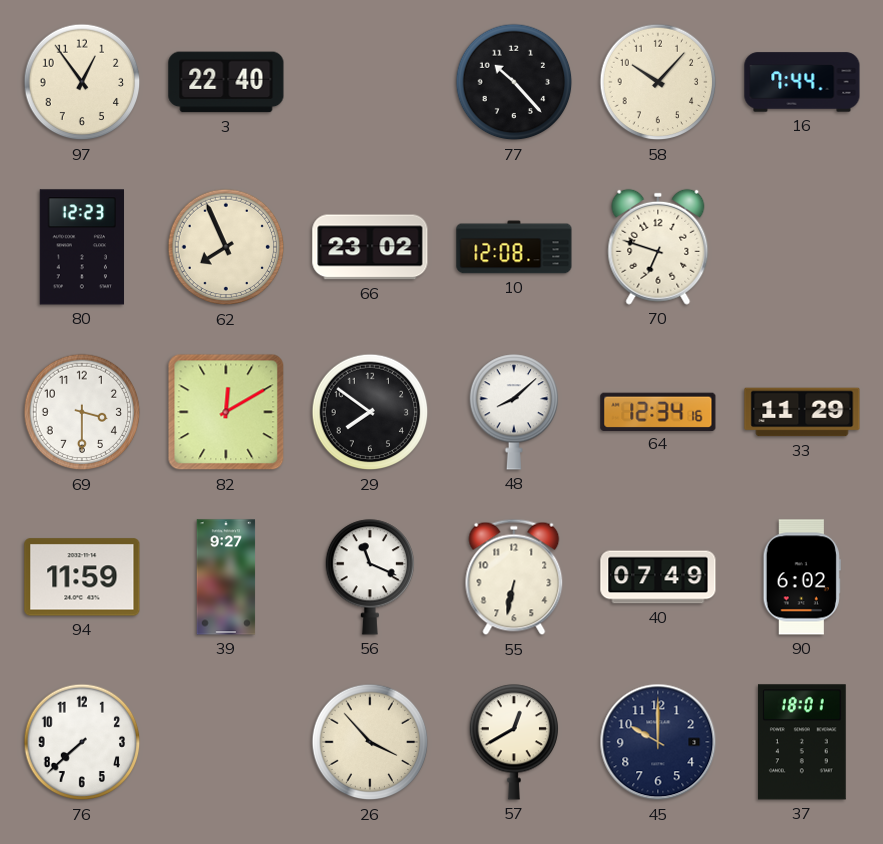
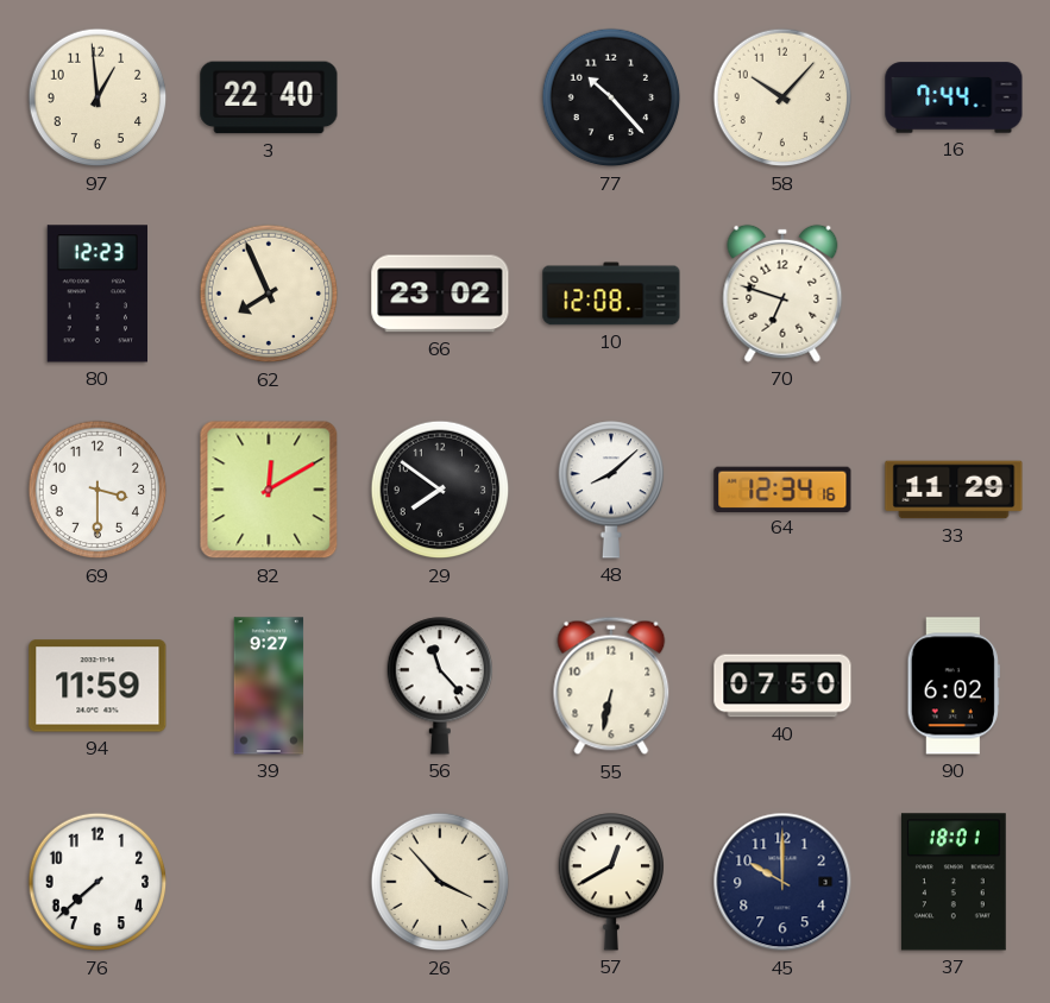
97: 12:54 -> 12:59
56: 11:19 -> 11:23
40: 07:49 -> 07:50
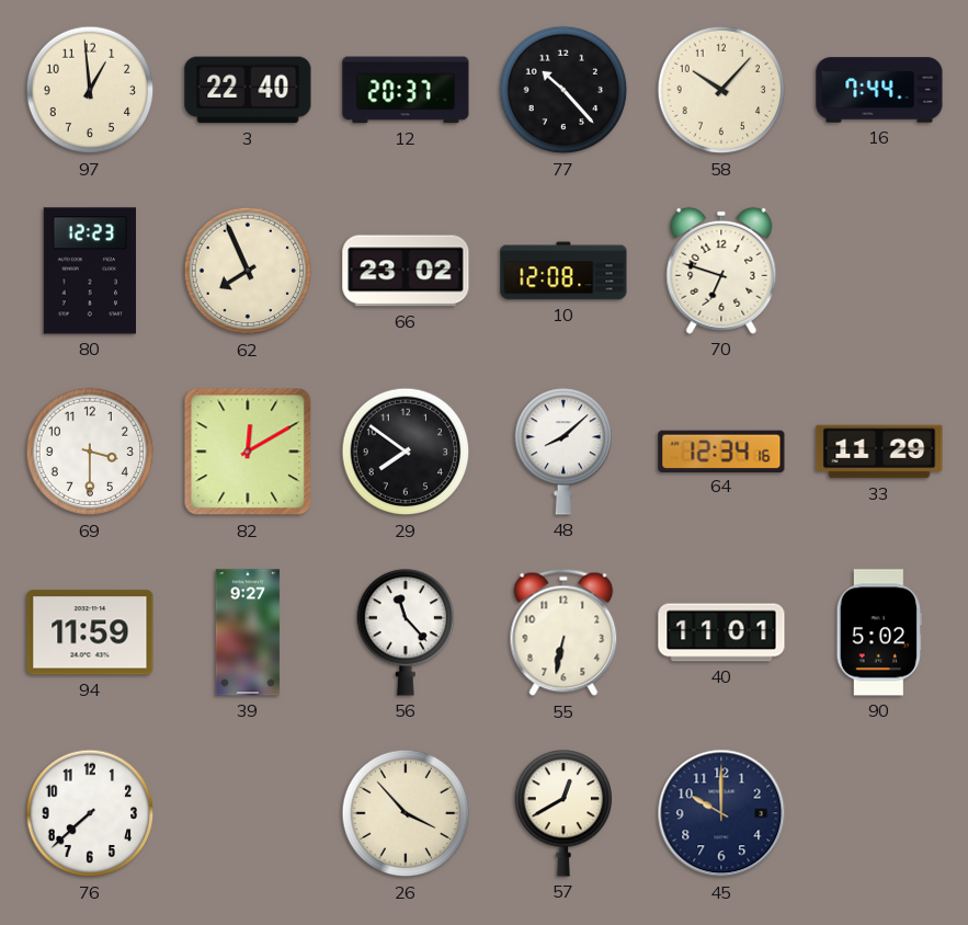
12: none -> 20:37
40: 07:50 -> 11:01
90: 6:02 -> 5:02
37: 18:01 -> none
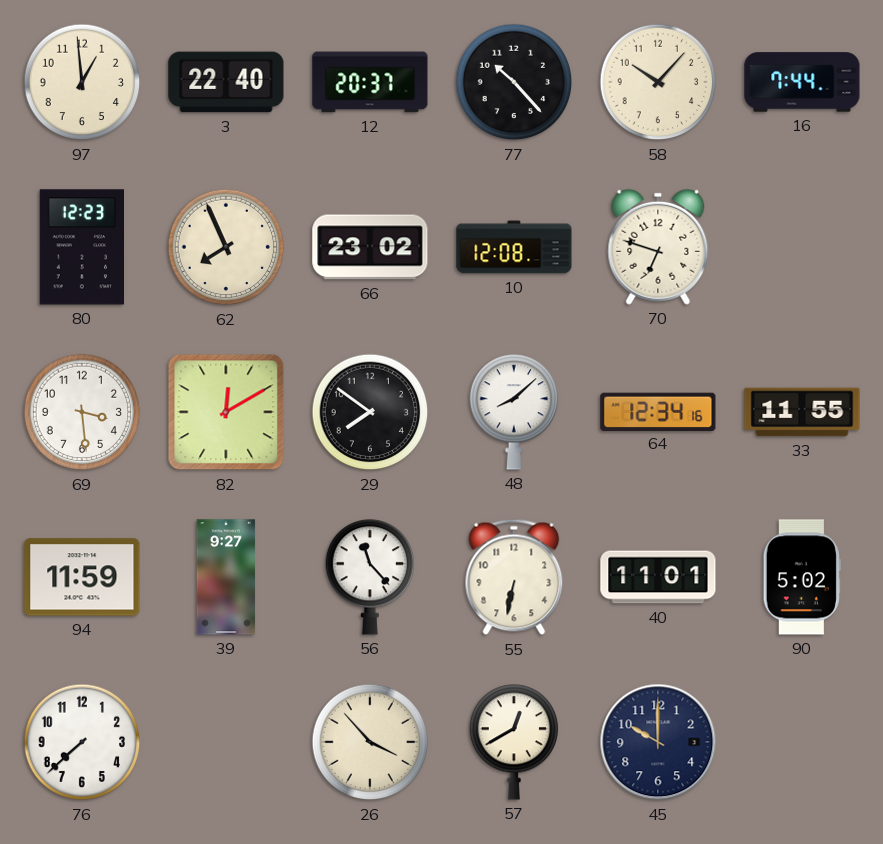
69: 3:30 -> 3:29
33: 11:29 -> 11:55
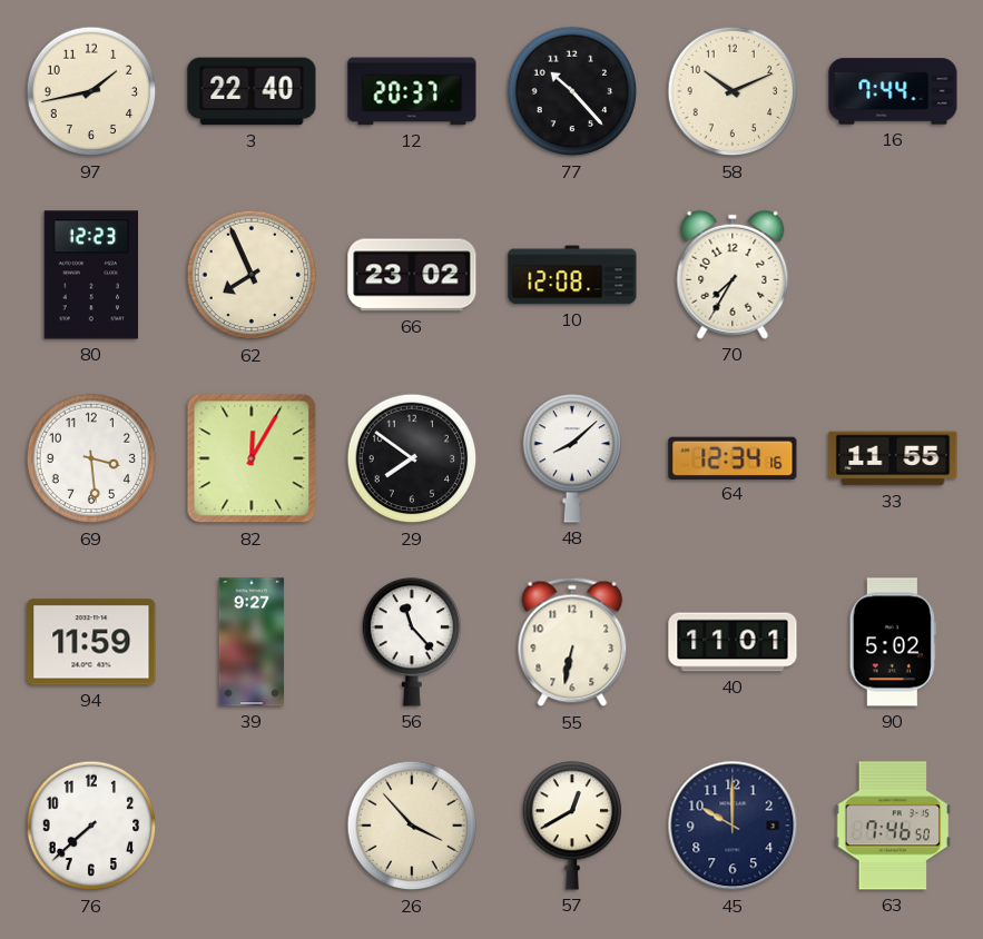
97: 12:59 -> 1:43
58: 10:07 -> 10:11
70: 6:48 -> 7:35
82: 12:10 -> 12:05
63: none -> 7:46
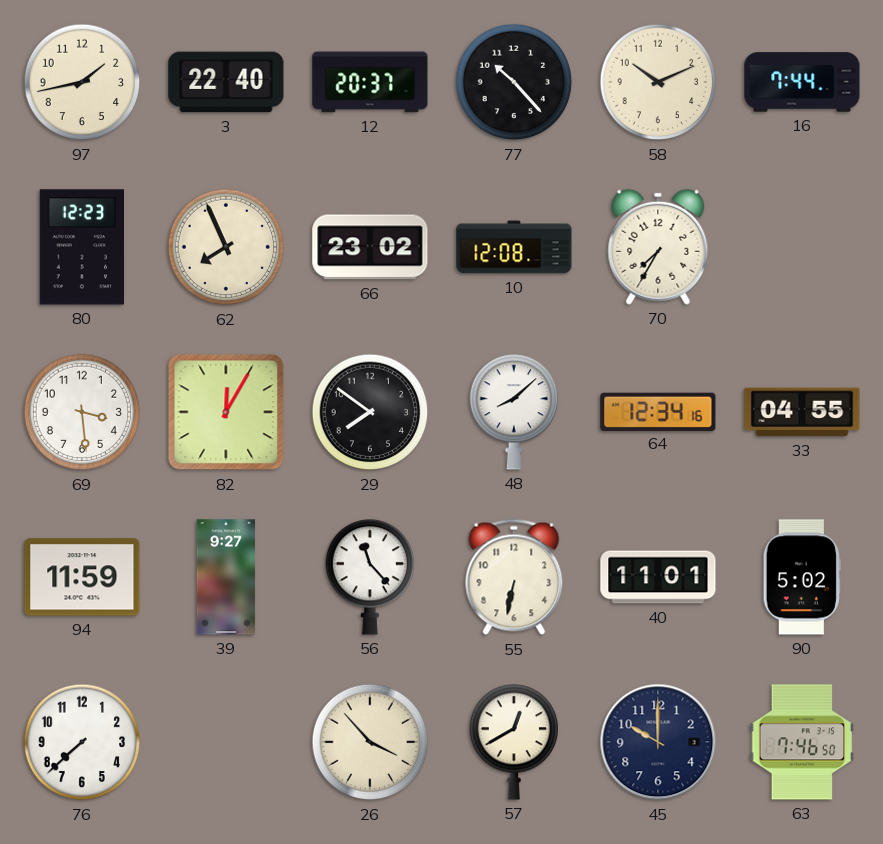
33: 11:55 -> 04:55
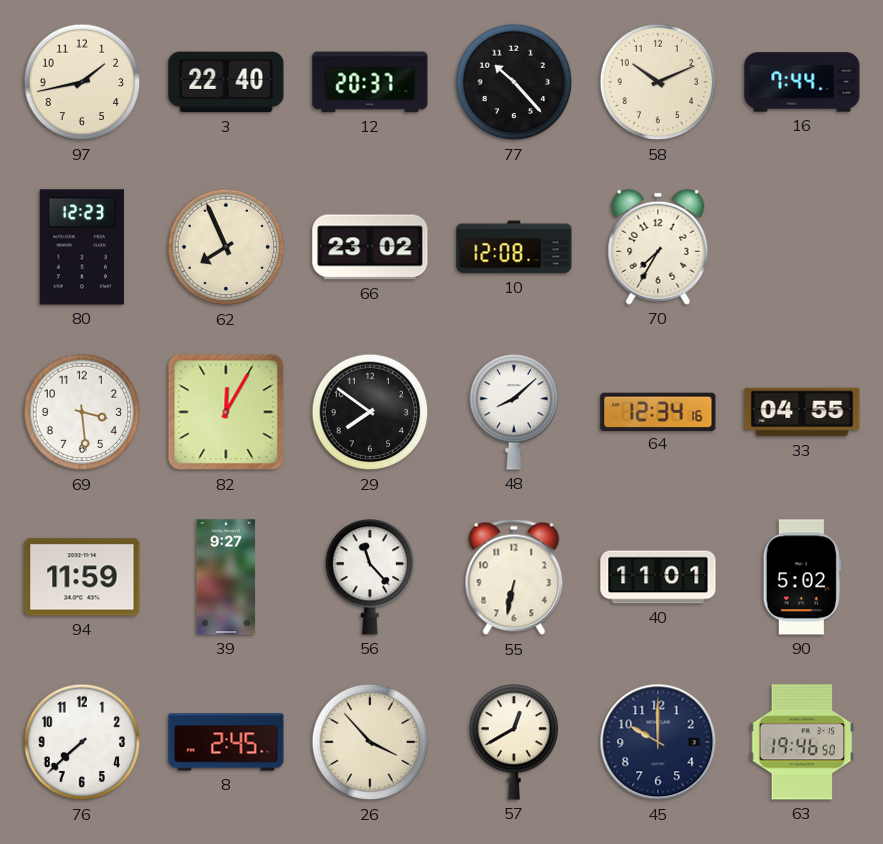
8: none -> 2:45
63: 7:46 -> 19:46
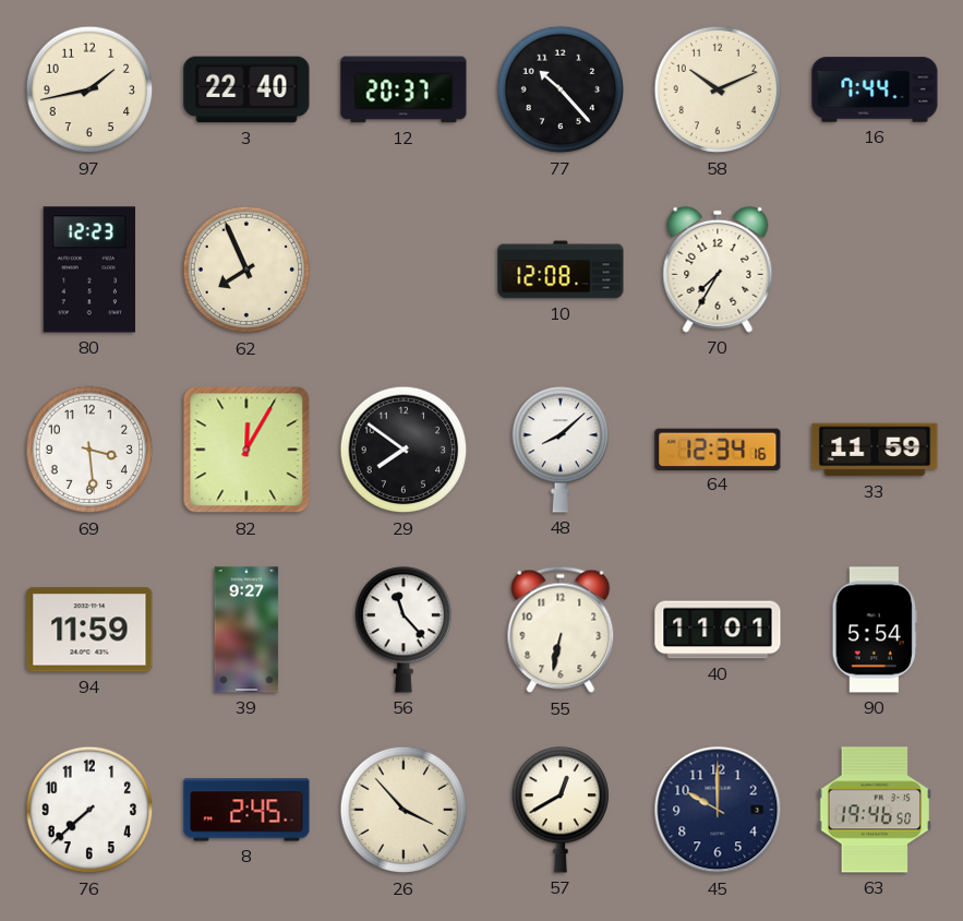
66: 23:02 -> none
33: 04:55 -> 11:59
90: 5:02 -> 5:54
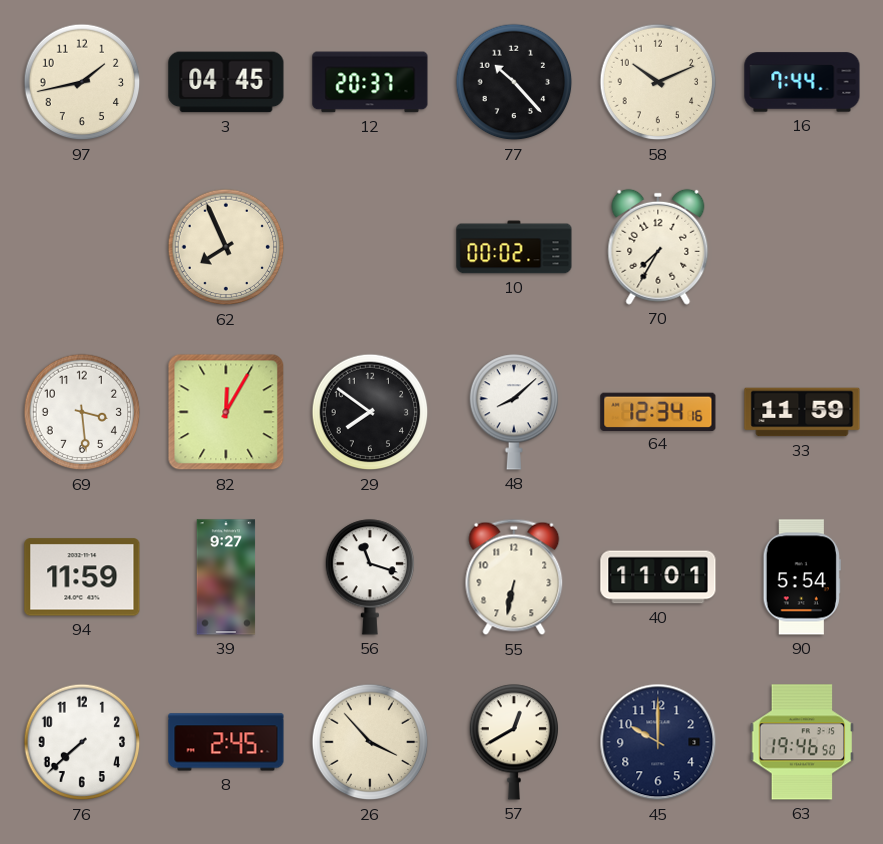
3: 22:40 -> 04:45
80: 12:23 -> none
10: 12:08 -> 00:02
56: 11:23 -> 11:18
